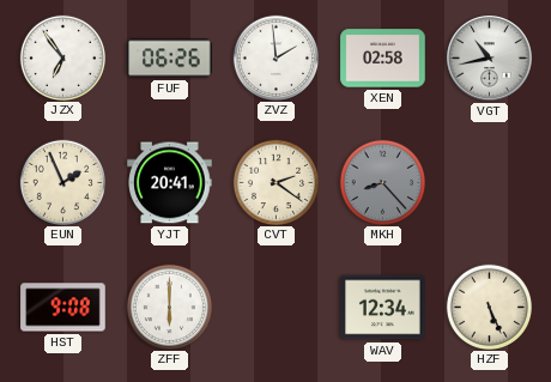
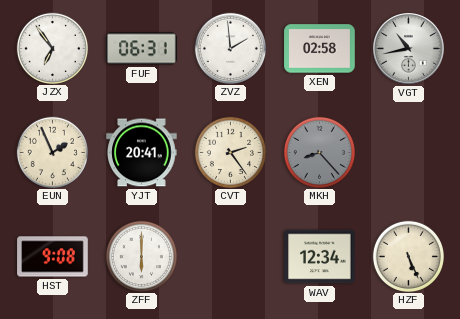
FUF: 06:26 -> 06:31
CVT: 2:21 -> 2:24
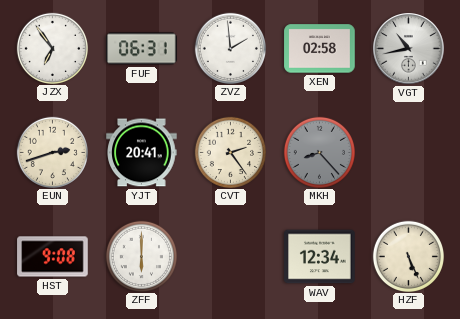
EUN: 1:56 -> 2:42
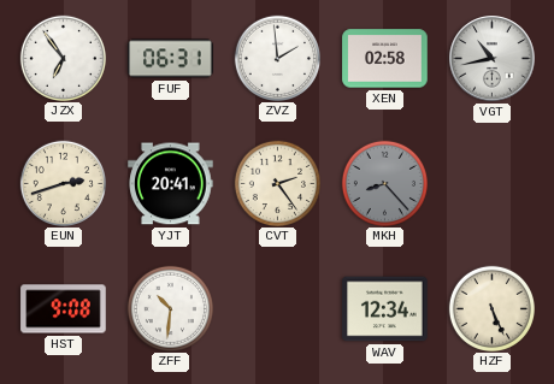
ZFF: 6:00 -> 10:31
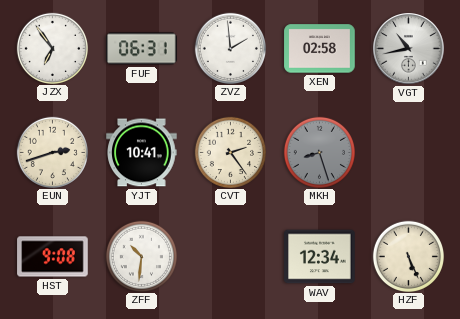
YJT: 20:41 -> 10:41
MKH: 8:23 -> 8:27
